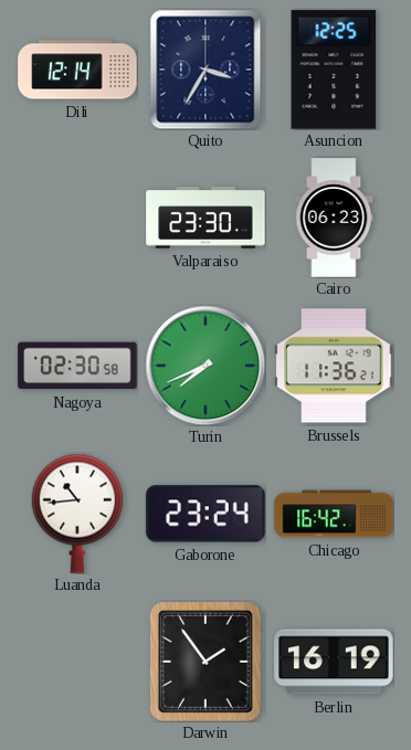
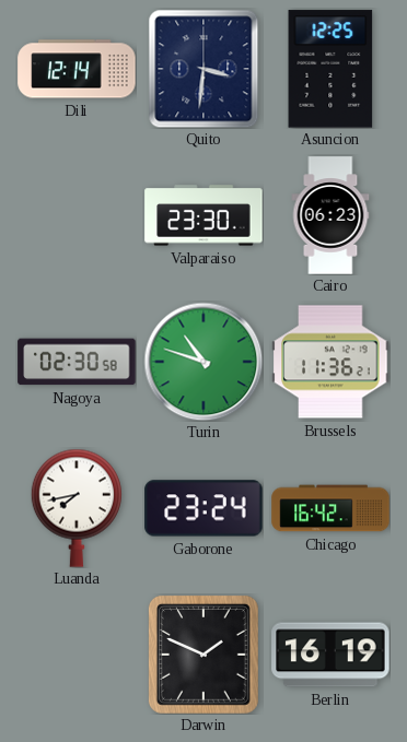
Quito: 3:35 -> 3:31
Turin: 7:41 -> 10:48
Luanda: 10:44 -> 7:43
Darwin: 1:54 -> 1:49
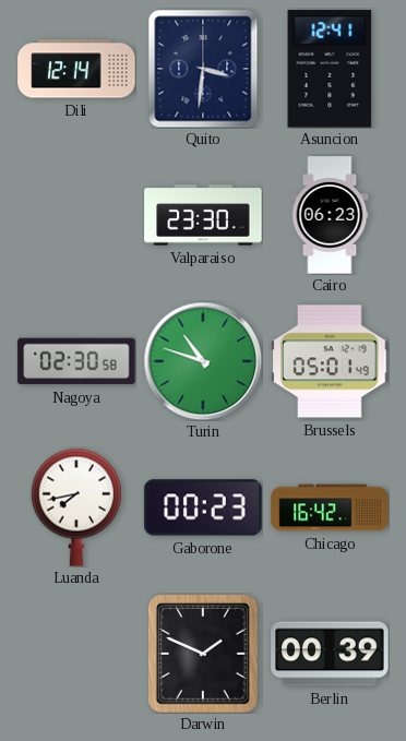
Asuncion: 12:25 -> 12:41
Brussels: 11:36 -> 05:01
Gaborone: 23:24 -> 00:23
Berlin: 16:19 -> 00:39
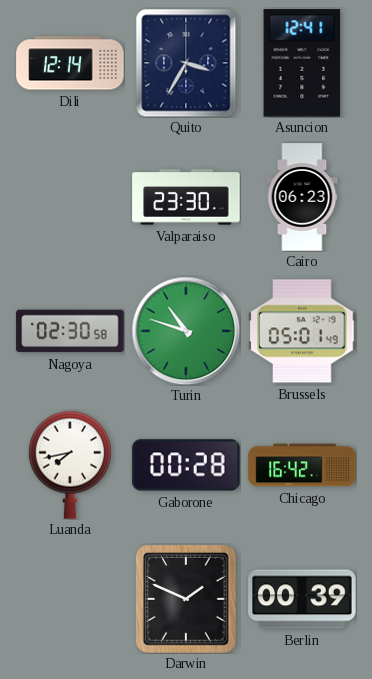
Quito: 3:31 -> 3:35
Gaborone: 00:23 -> 00:28
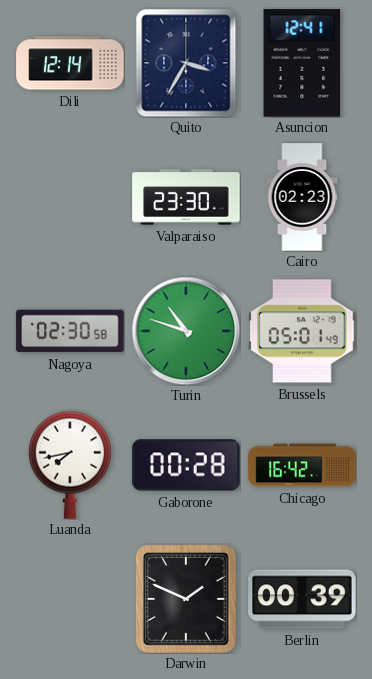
Cairo: 06:23 -> 02:23
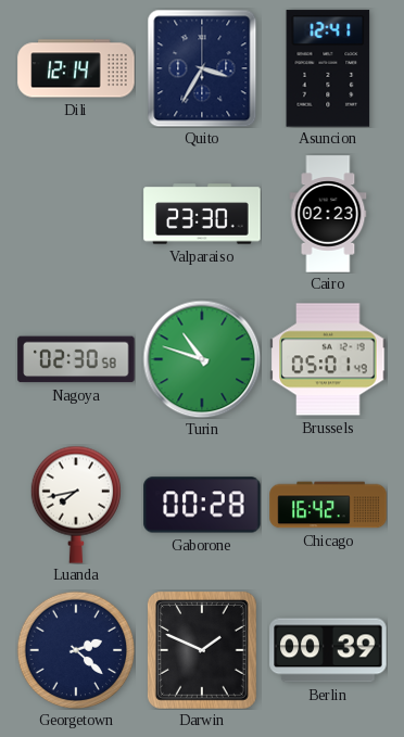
Georgetown: none -> 2:22
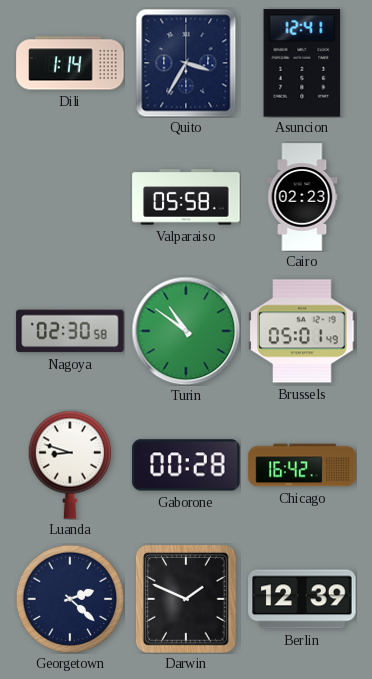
Dili: 12:14 -> 1:14
Valparaiso: 23:30 -> 05:58
Turin: 10:48 -> 10:51
Luanda: 7:43 -> 8:48
Berlin: 00:39 -> 12:39
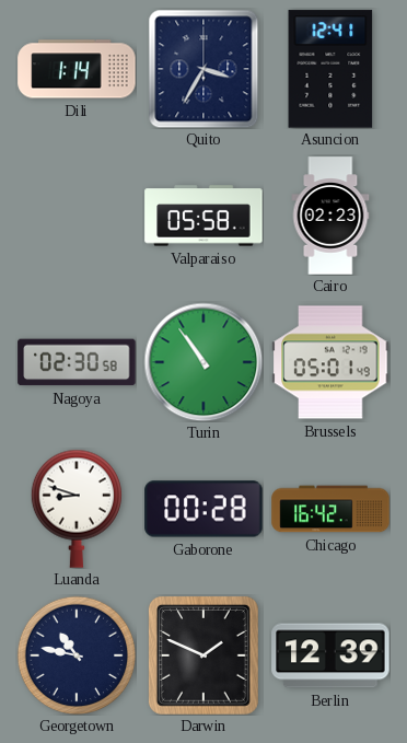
Turin: 10:51 -> 10:54
Georgetown: 2:22 -> 10:47
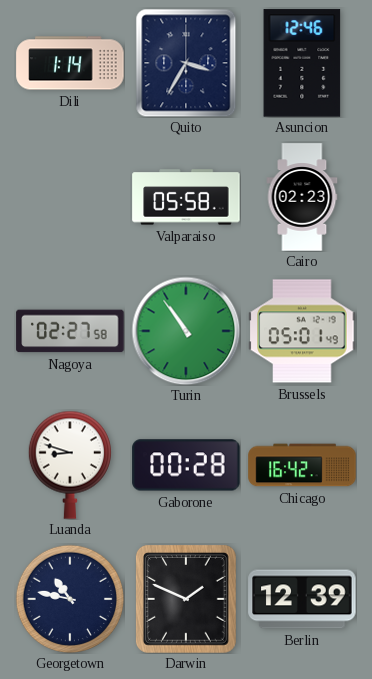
Asuncion: 12:41 -> 12:46
Nagoya: 02:30 -> 02:27
